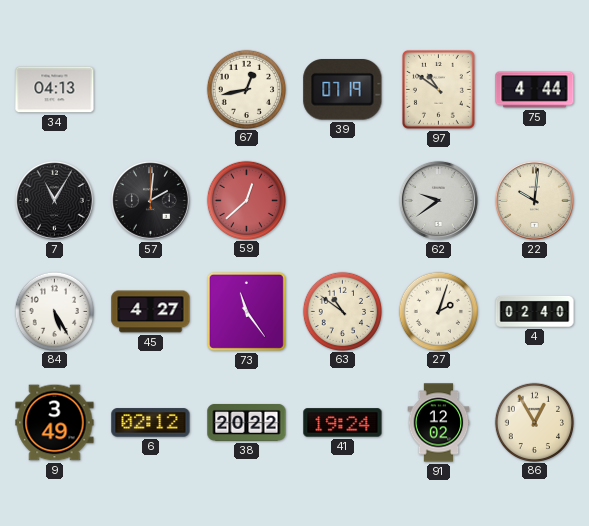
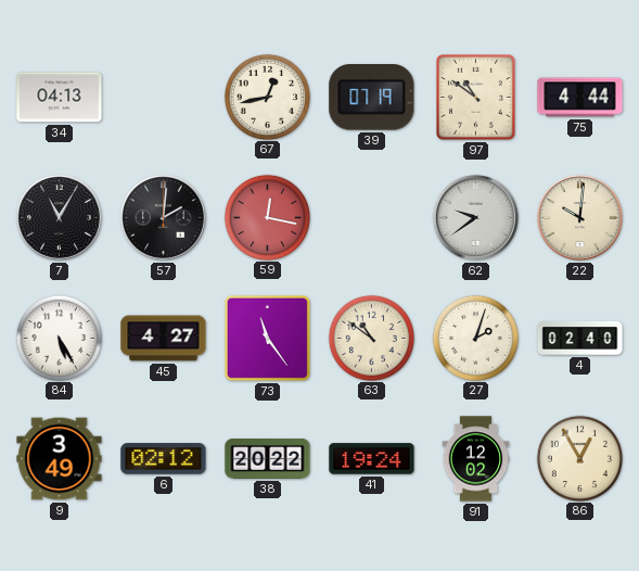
59: 12:38 -> 12:17
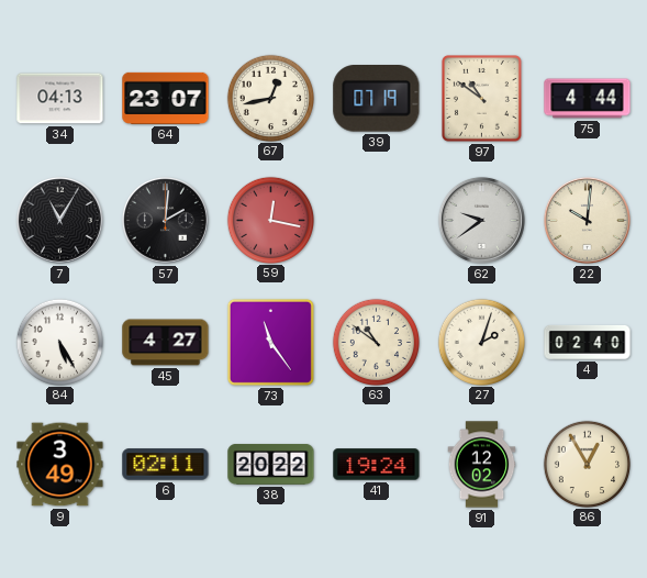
64: none -> 23:07
6: 02:12 -> 02:11
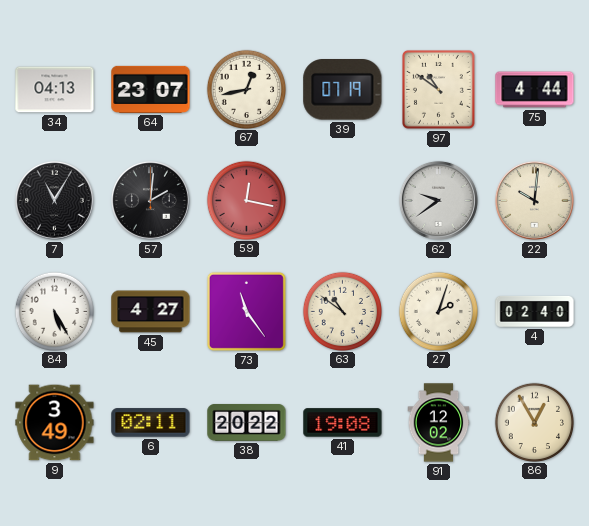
41: 19:24 -> 19:08
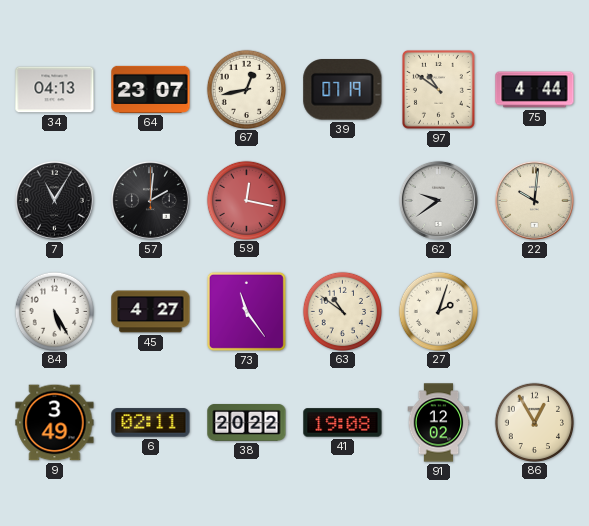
4: 02:40 -> none
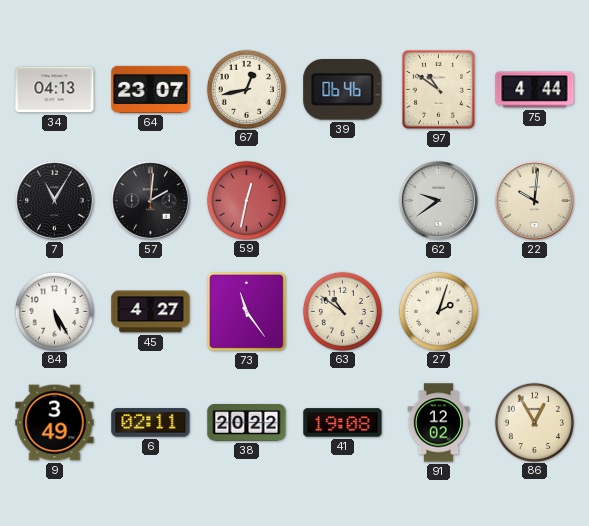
39: 07:19 -> 06:46
59: 12:17 -> 12:32
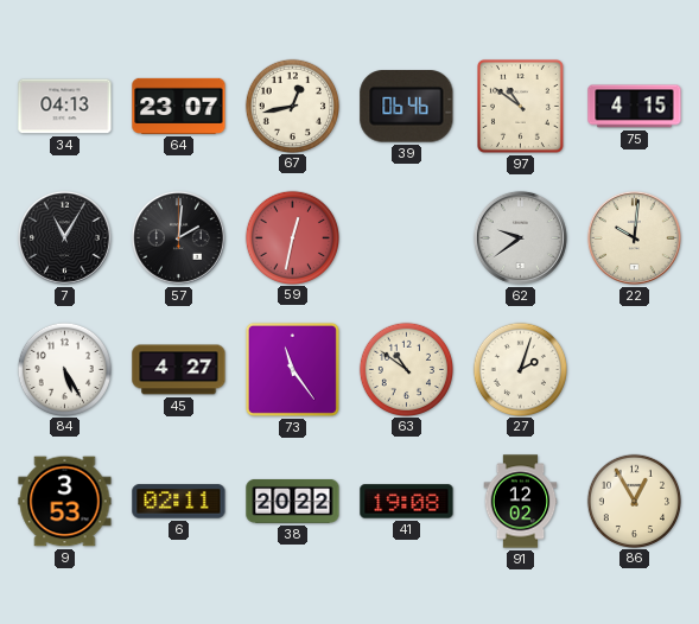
75: 4:44 -> 4:15
9: 3:49 -> 3:53
